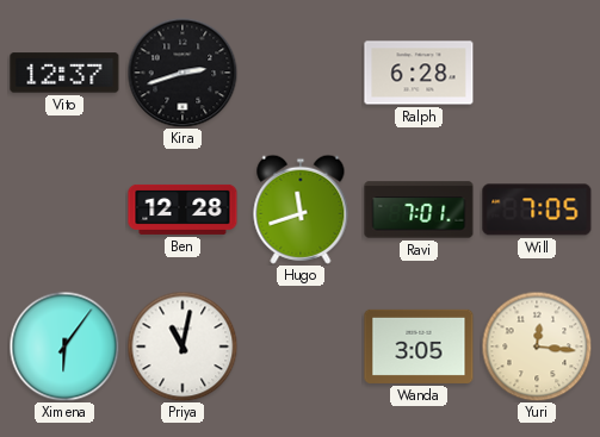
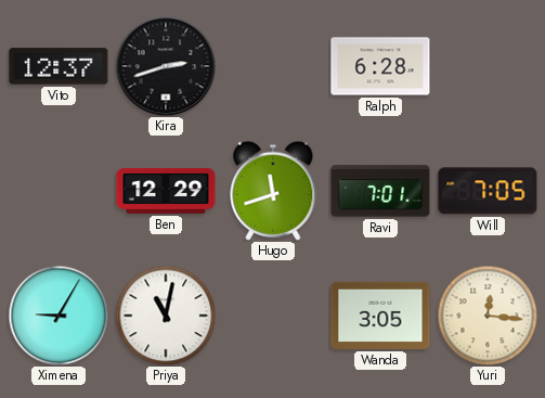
Ben: 12:28 -> 12:29
Ximena: 6:06 -> 9:05
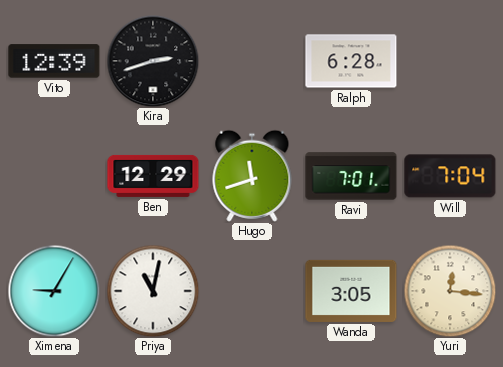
Vito: 12:37 -> 12:39
Will: 7:05 -> 7:04
